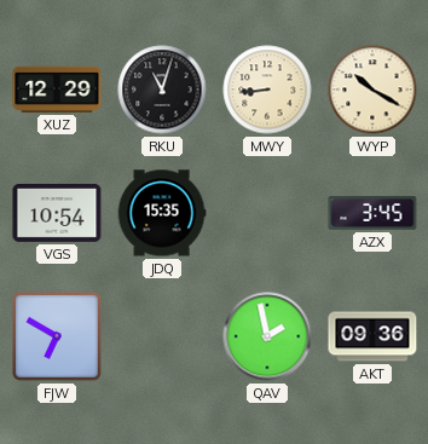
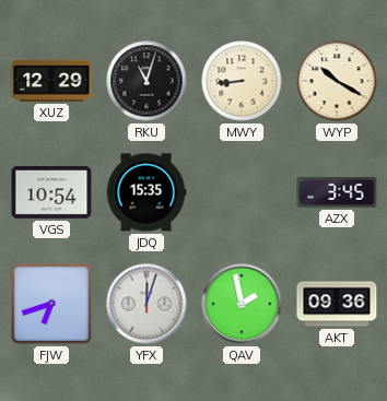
FJW: 6:50 -> 6:42
YFX: none -> 12:03
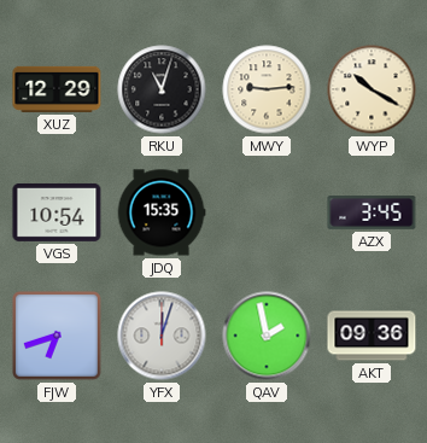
MWY: 8:44 -> 9:14
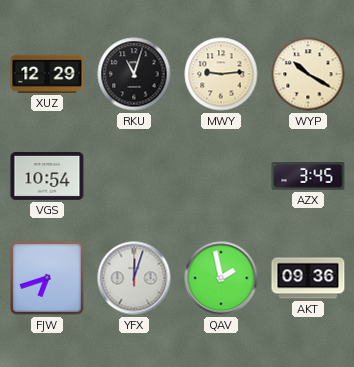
JDQ: 15:35 -> none
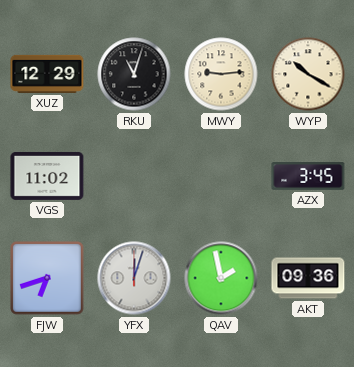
VGS: 10:54 -> 11:02
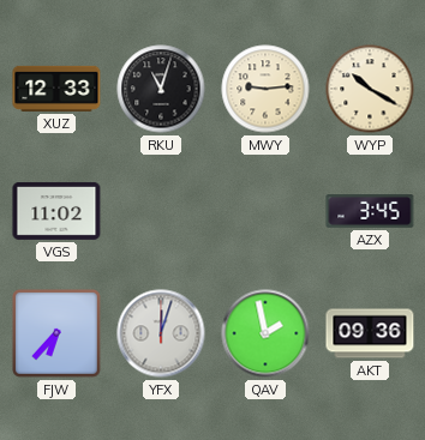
XUZ: 12:29 -> 12:33
FJW: 6:42 -> 6:37
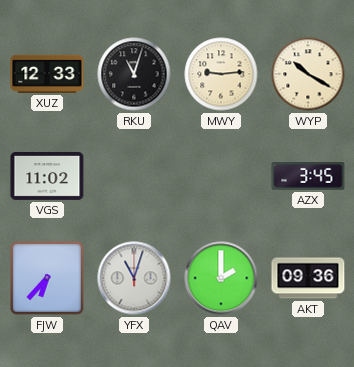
YFX: 12:03 -> 11:03
QAV: 1:58 -> 2:00
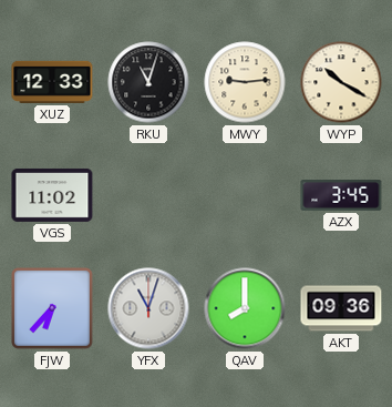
QAV: 2:00 -> 8:00
